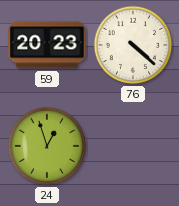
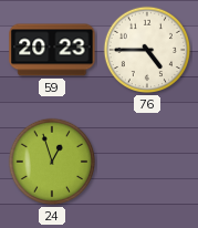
76: 4:22 -> 4:45
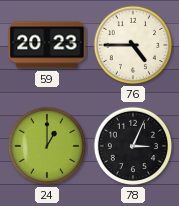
24: 12:57 -> 1:00
78: none -> 3:04
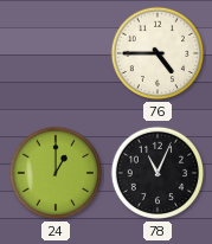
59: 20:23 -> none
78: 3:04 -> 11:04
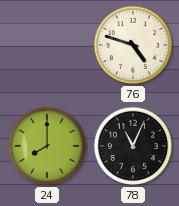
76: 4:45 -> 4:48
24: 1:00 -> 8:00
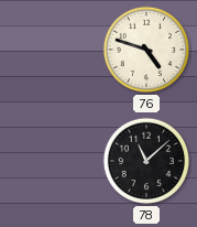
24: 8:00 -> none
78: 11:04 -> 11:08
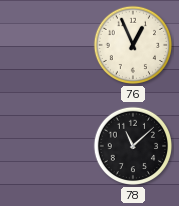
76: 4:48 -> 12:56
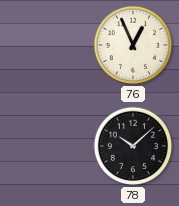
78: 11:08 -> 10:08
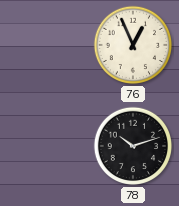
78: 10:08 -> 10:12
